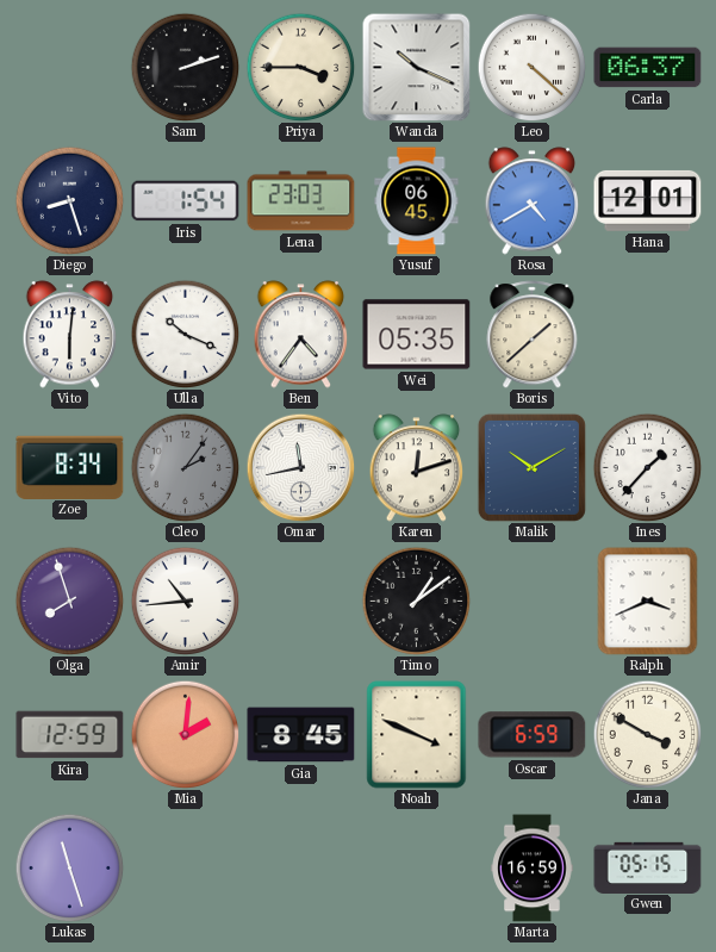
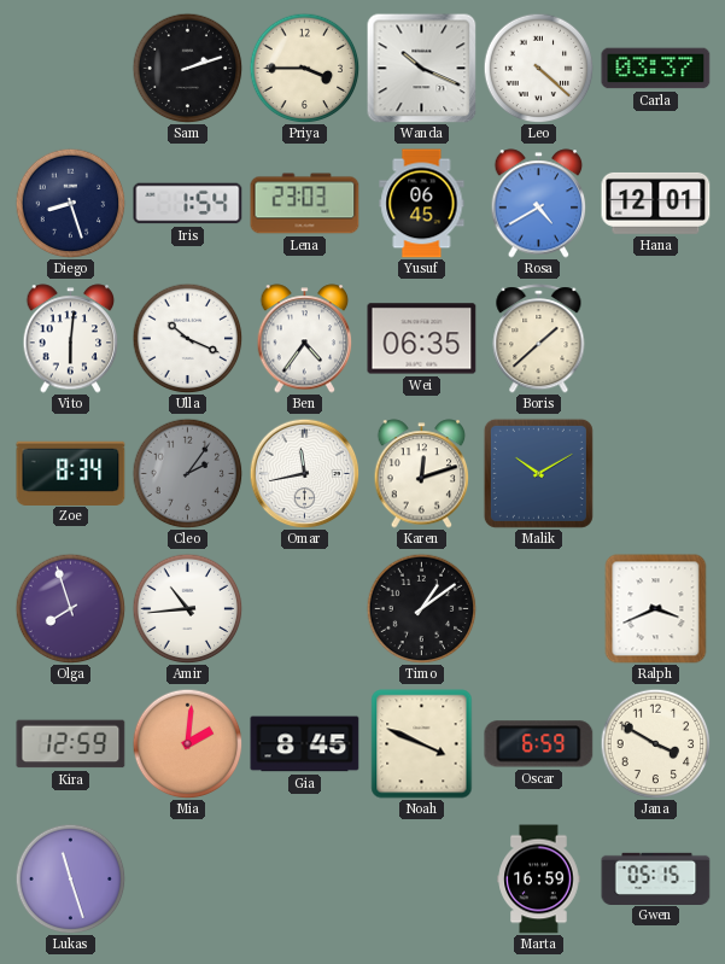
Carla: 06:37 -> 03:37
Wei: 05:35 -> 06:35
Ines: 1:37 -> none
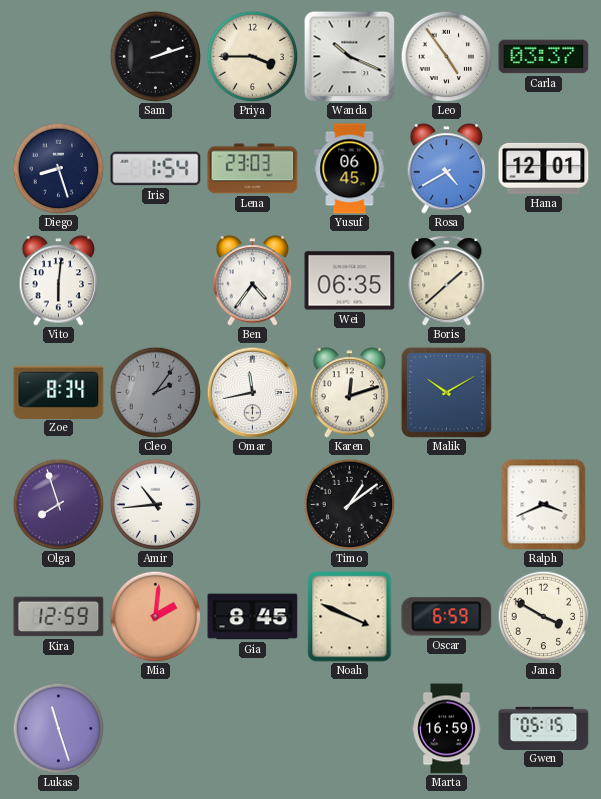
Leo: 4:22 -> 4:54
Ulla: 10:19 -> none
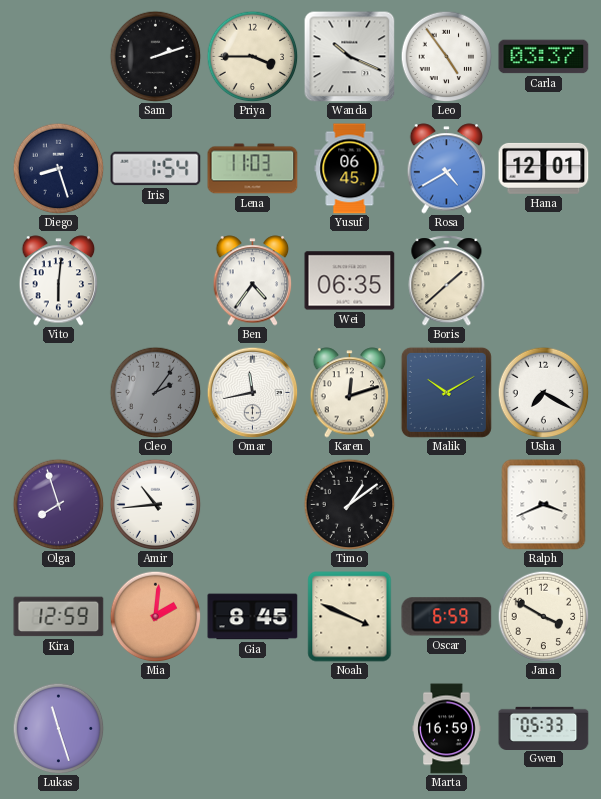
Lena: 23:03 -> 11:03
Zoe: 8:34 -> none
Usha: none -> 7:20
Gwen: 05:15 -> 05:33
